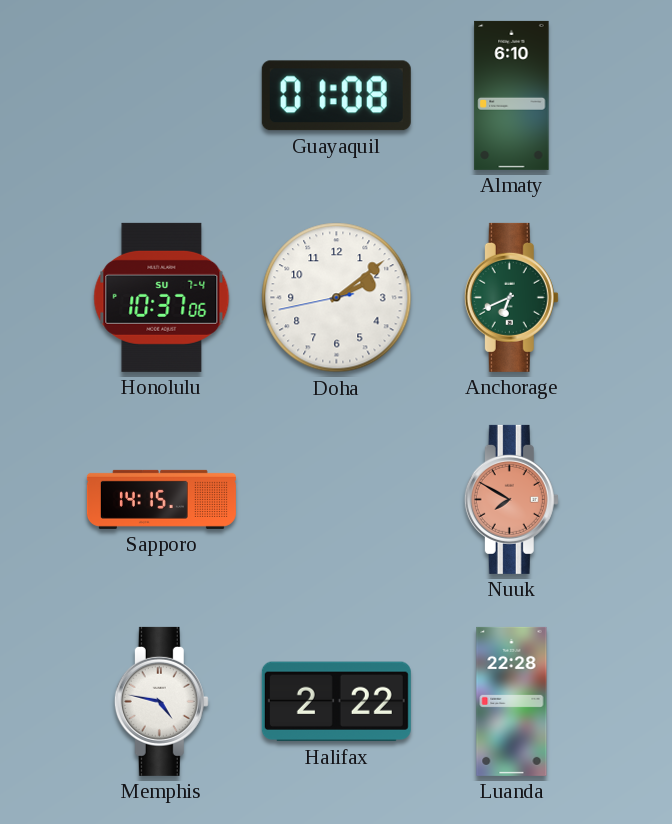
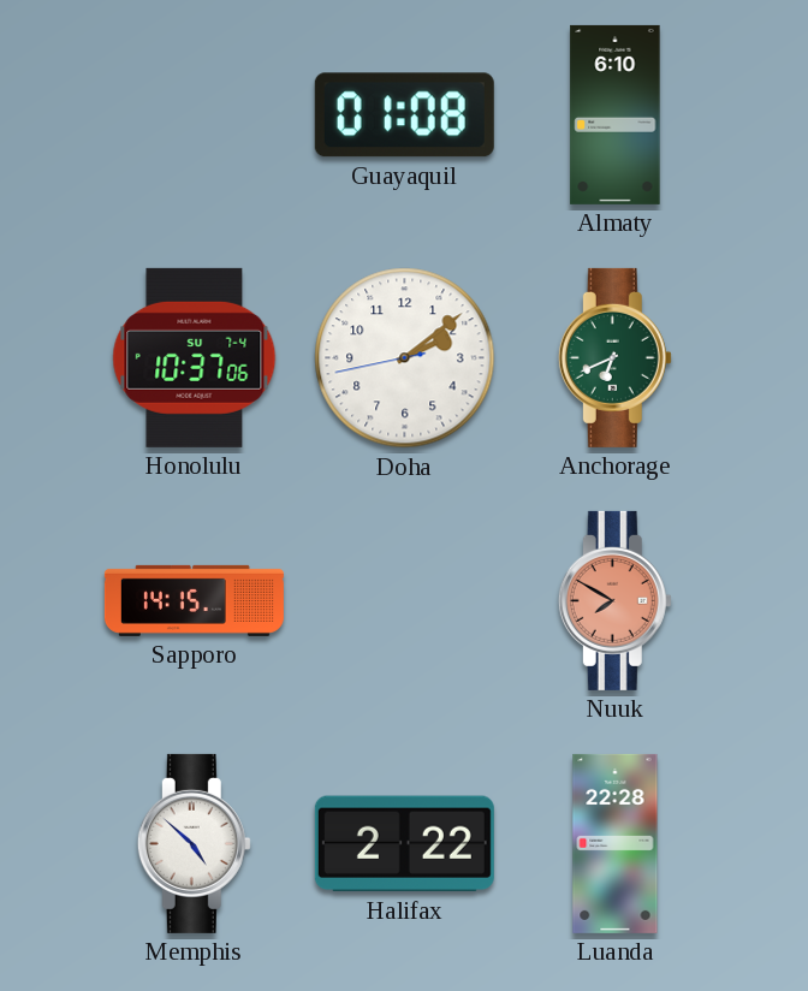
Memphis: 4:47 -> 4:52
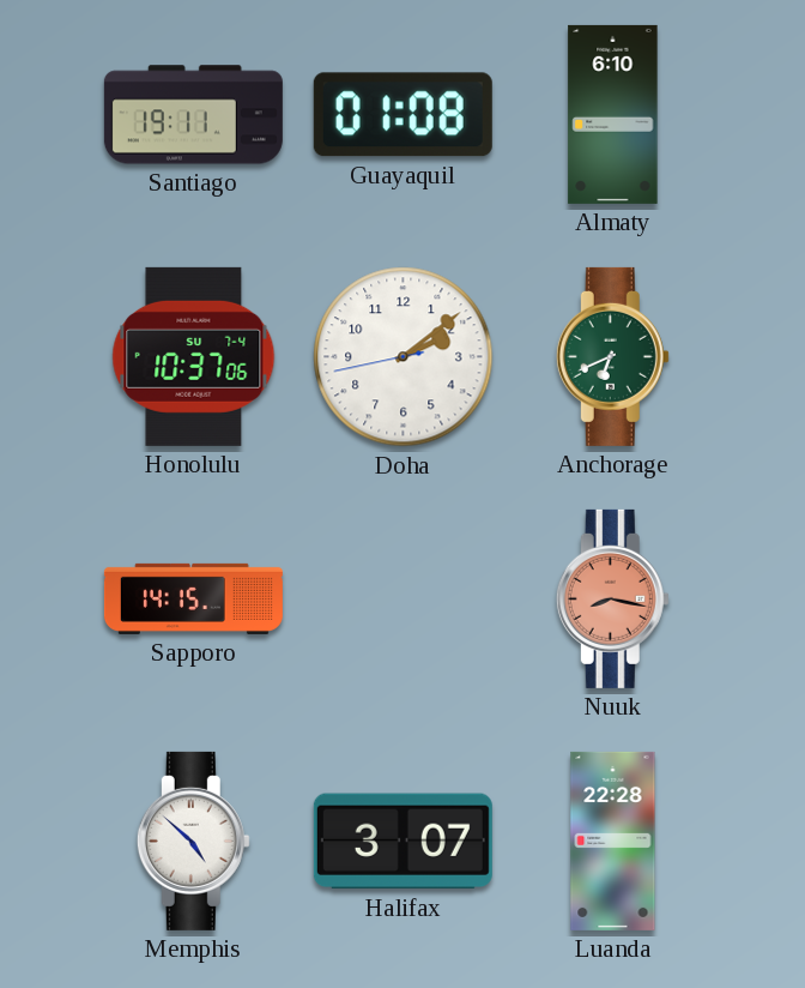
Santiago: none -> 19:11
Nuuk: 7:50 -> 8:17
Halifax: 2:22 -> 3:07
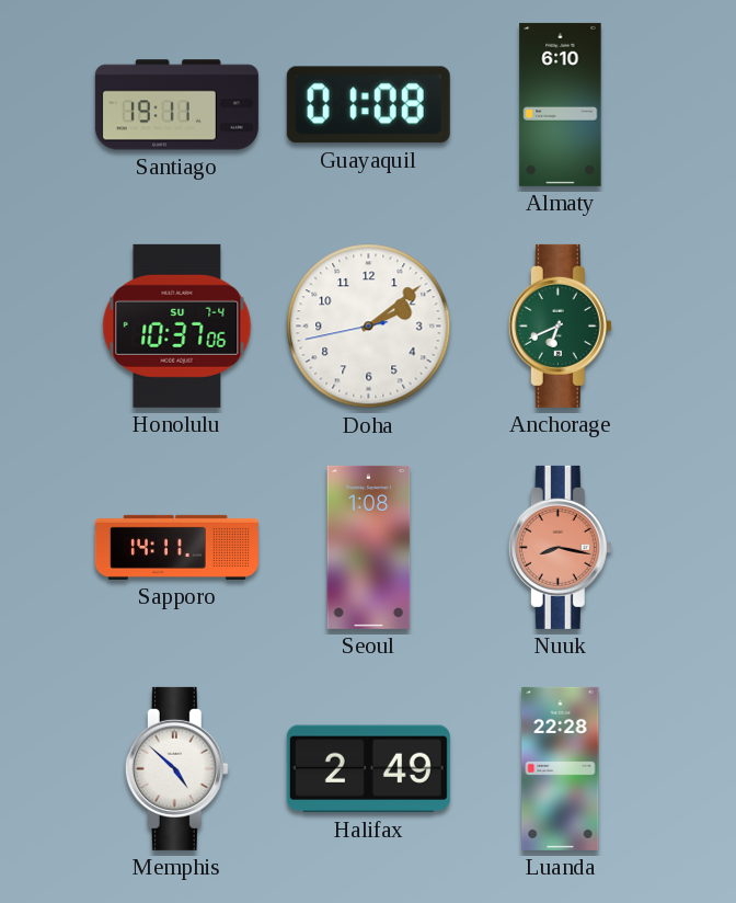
Sapporo: 14:15 -> 14:11
Seoul: none -> 1:08
Halifax: 3:07 -> 2:49
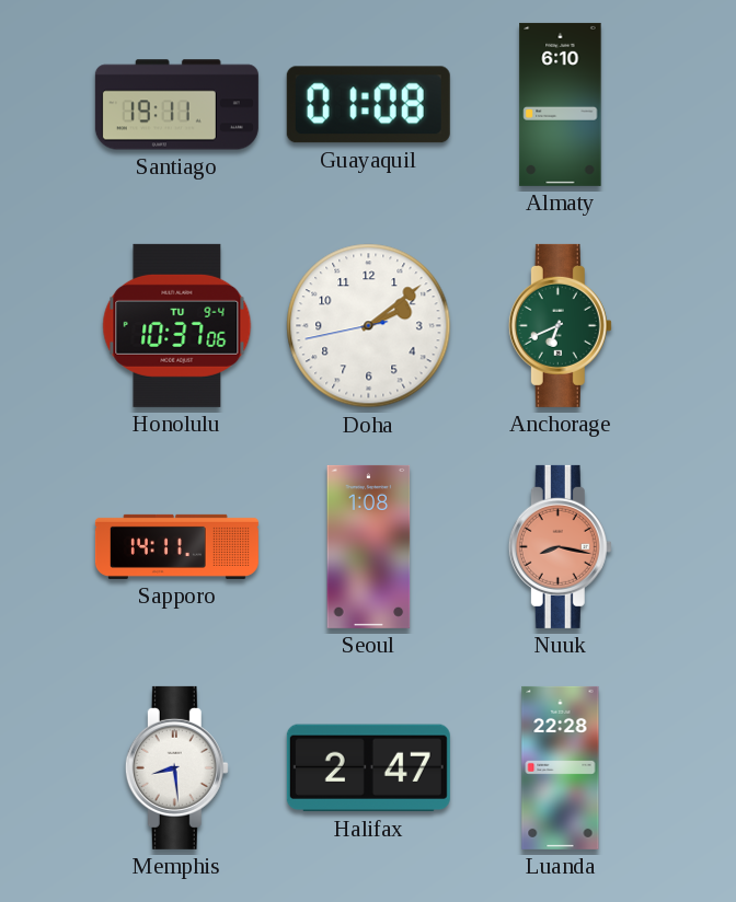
Honolulu date: SU 7-4 -> TU 9-4
Memphis: 4:52 -> 8:29
Halifax: 2:49 -> 2:47
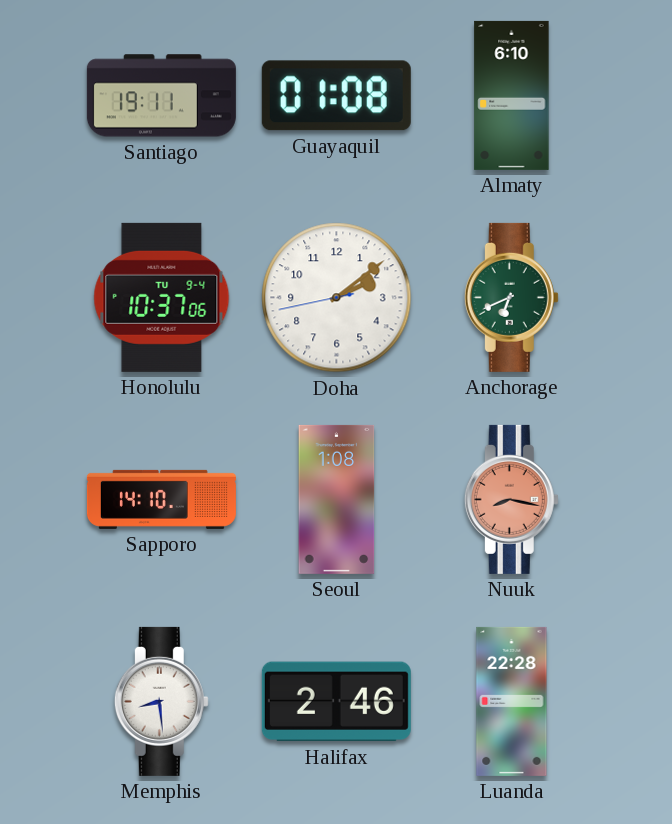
Sapporo: 14:11 -> 14:10
Halifax: 2:47 -> 2:46
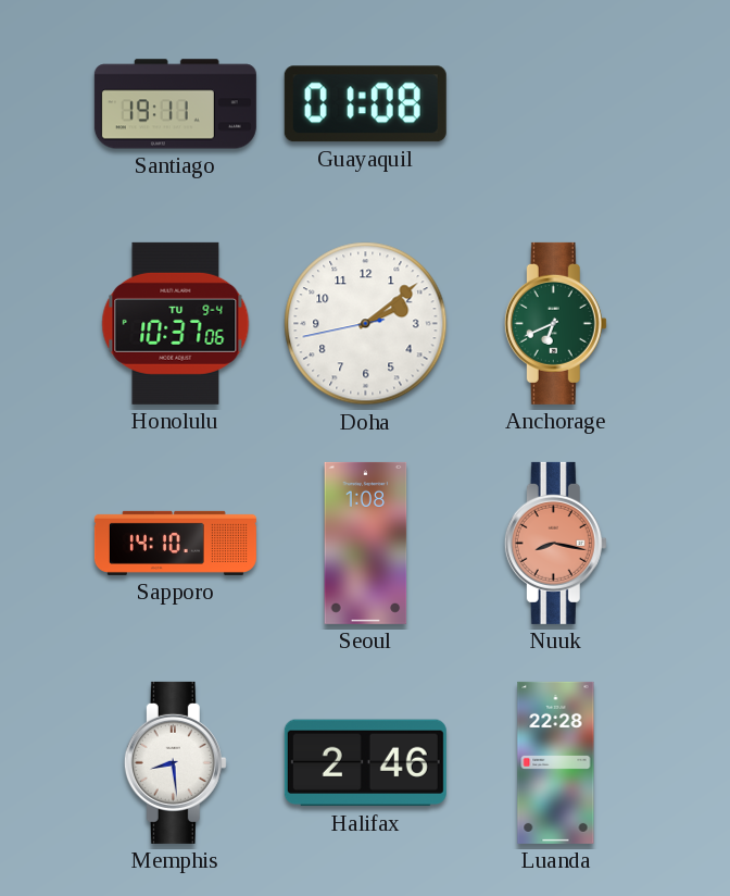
Almaty: 6:10 -> none
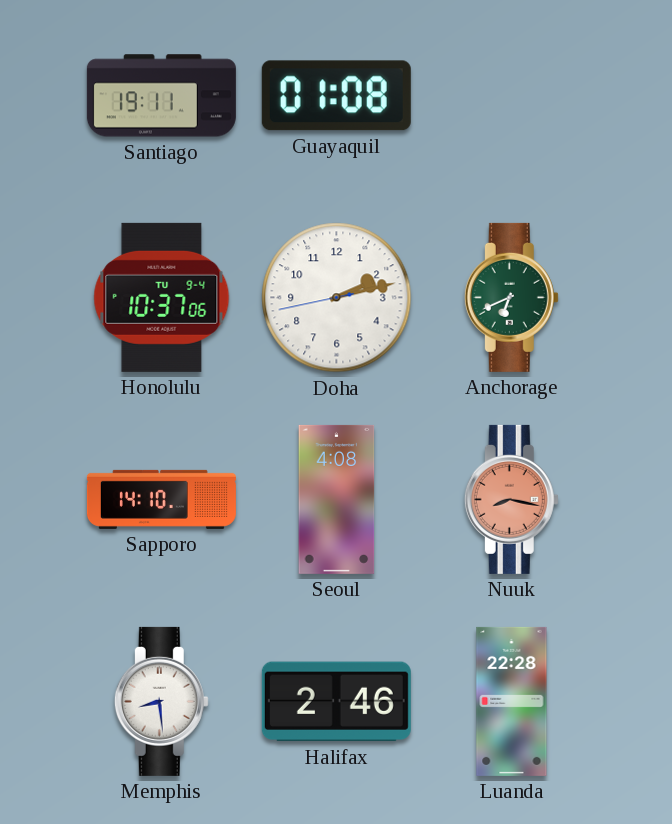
Doha: 2:08 -> 2:12
Seoul: 1:08 -> 4:08
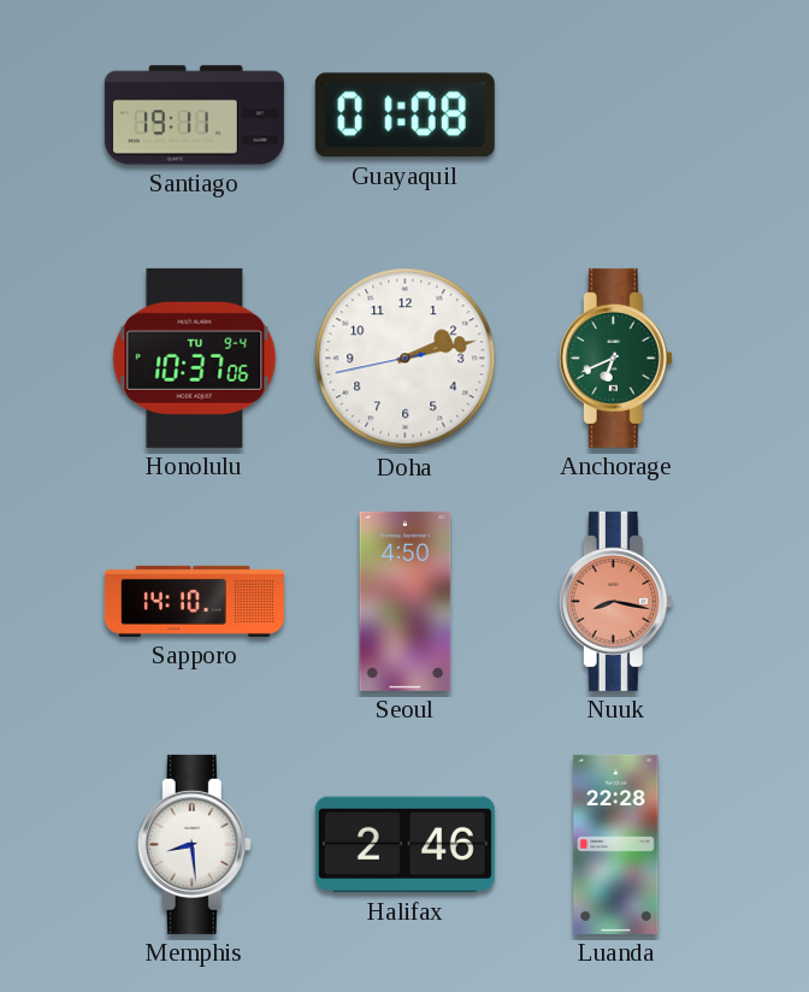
Seoul: 4:08 -> 4:50
